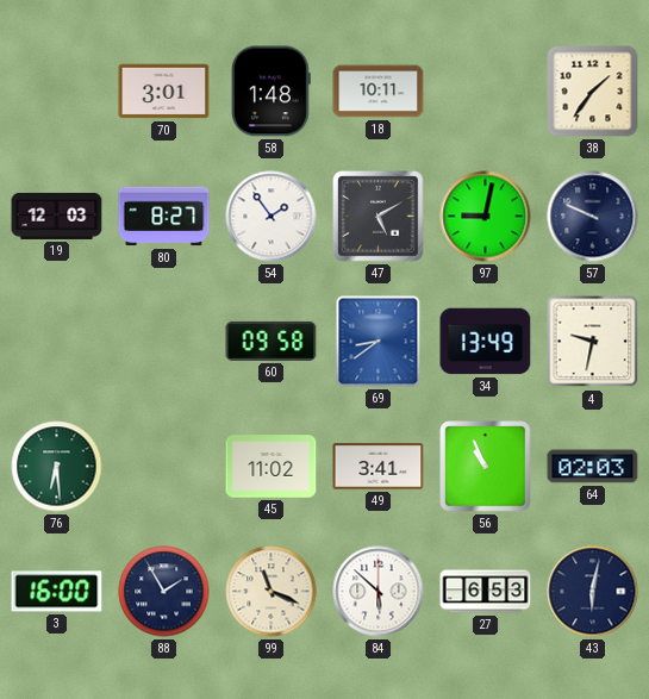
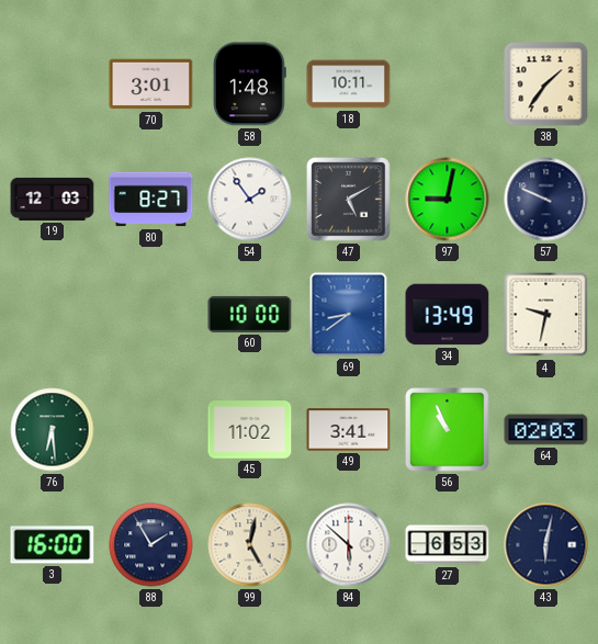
60: 09:58 -> 10:00
99: 11:19 -> 5:02
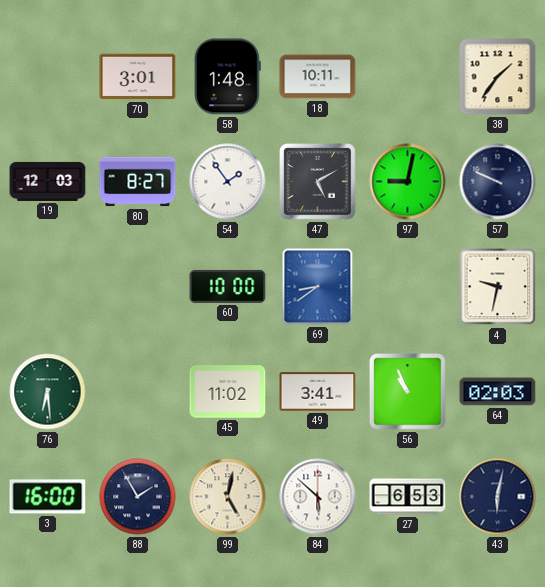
34: 13:49 -> none
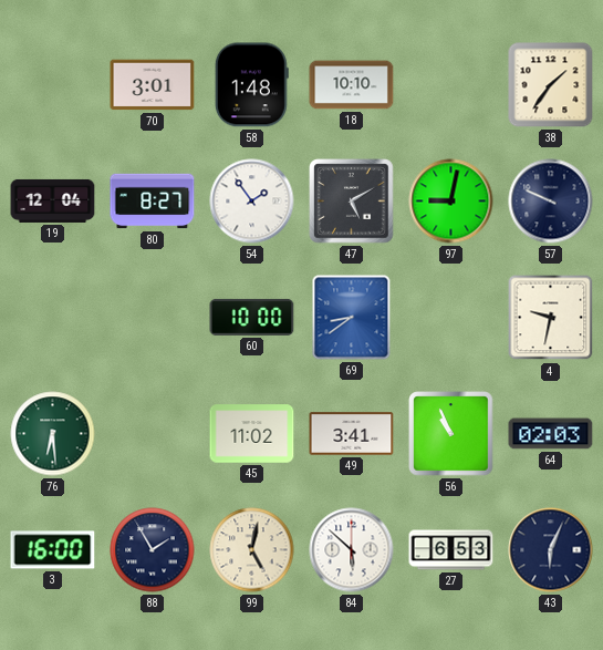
18: 10:11 -> 10:10
19: 12:03 -> 12:04
43: 6:02 -> 6:04
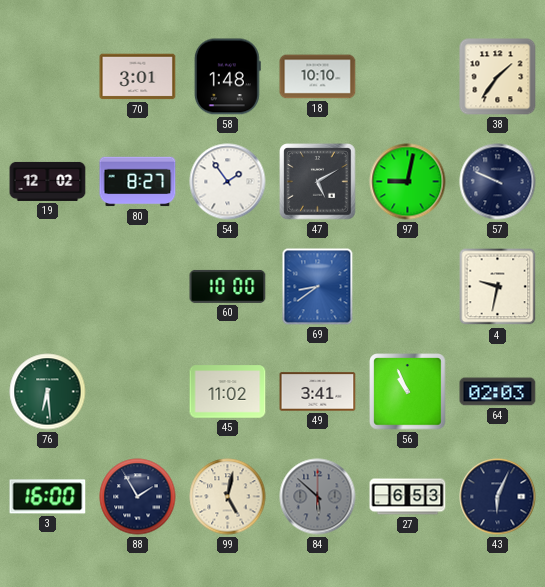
19: 12:04 -> 12:02
84 dial: white -> grey
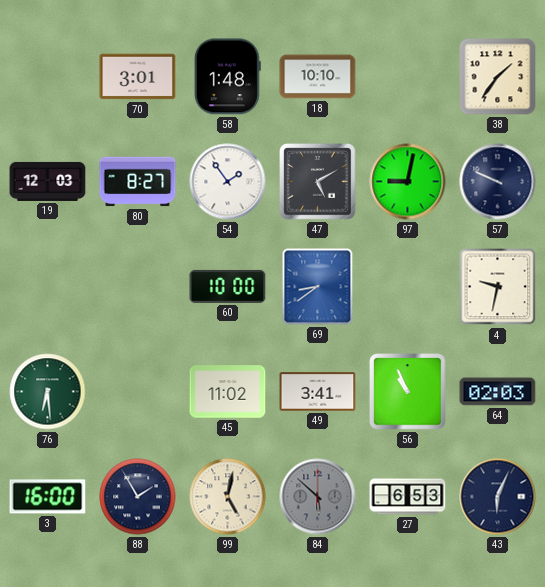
19: 12:02 -> 12:03
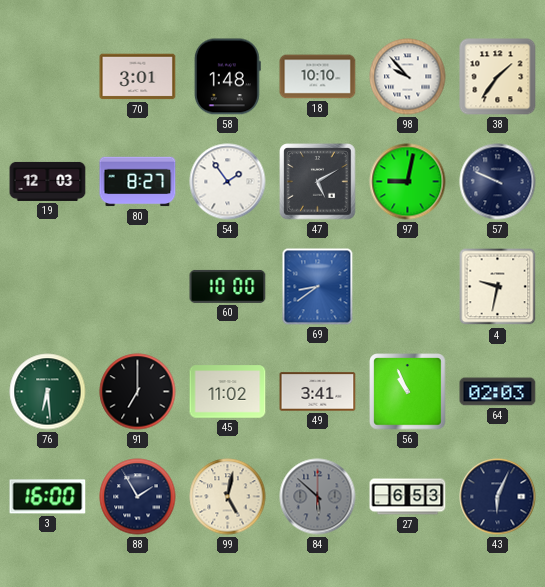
98: none -> 9:53
91: none -> 7:00
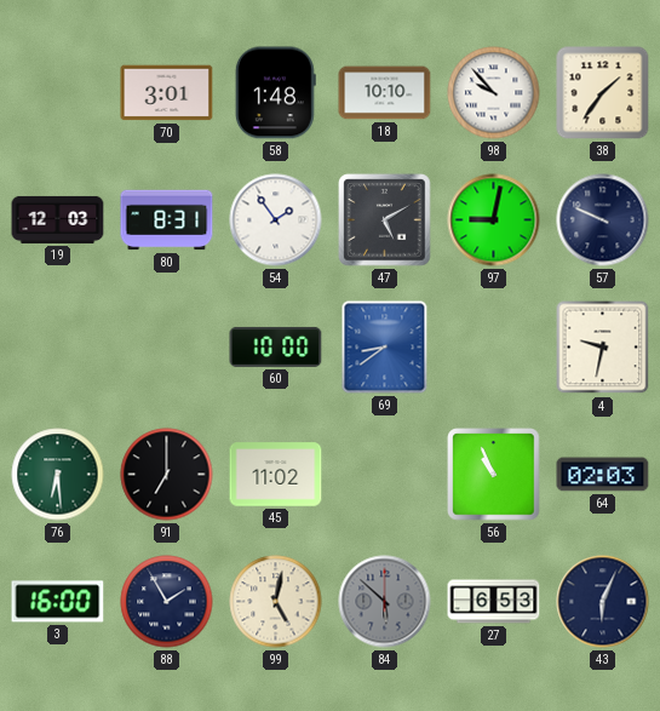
80: 8:27 -> 8:31
49: 3:41 -> none
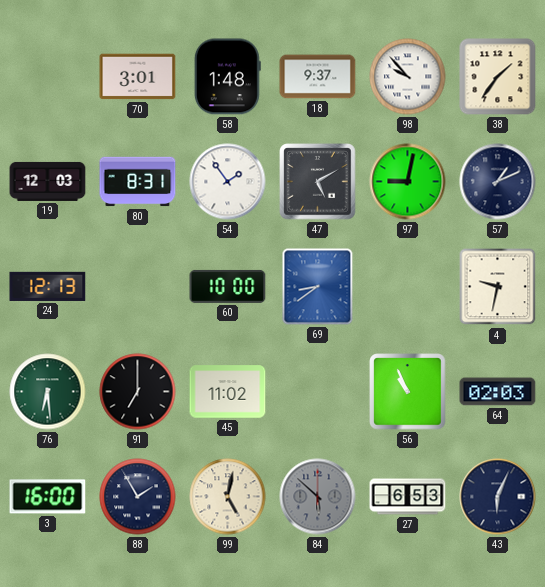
18: 10:10 -> 9:37
57: 9:49 -> 1:11
24: none -> 12:13
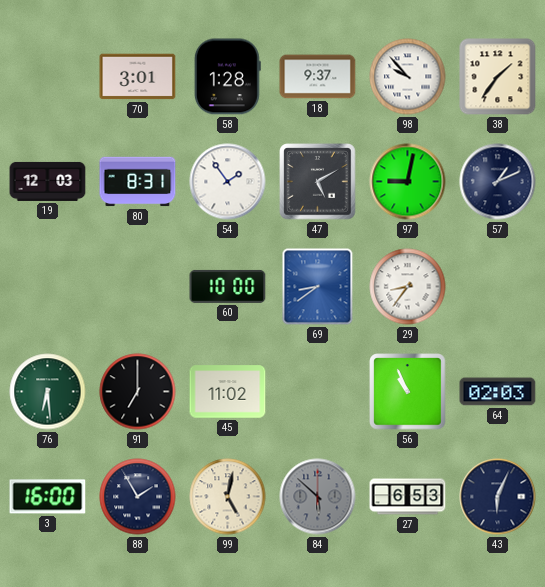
58: 1:48 -> 1:28
24: 12:13 -> none
29: none -> 8:36
4: 9:32 -> none
